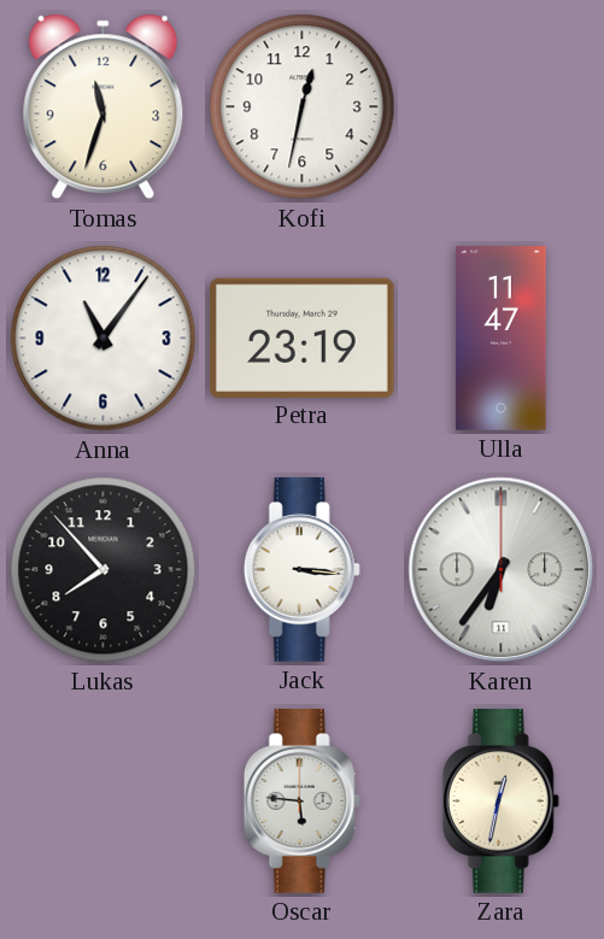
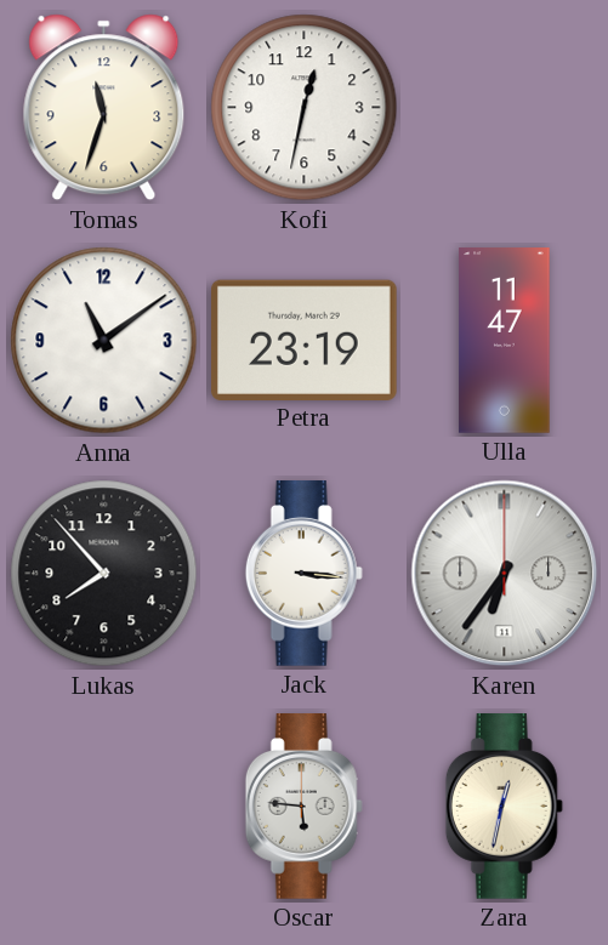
Anna: 11:06 -> 11:09
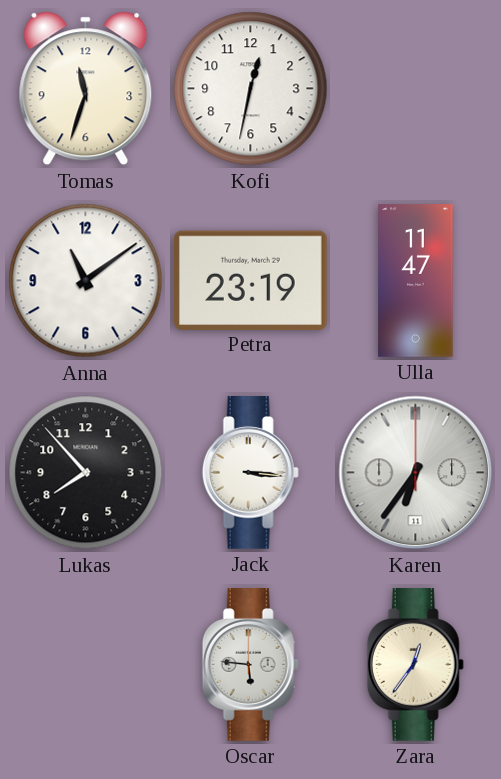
Zara: 12:32 -> 12:36
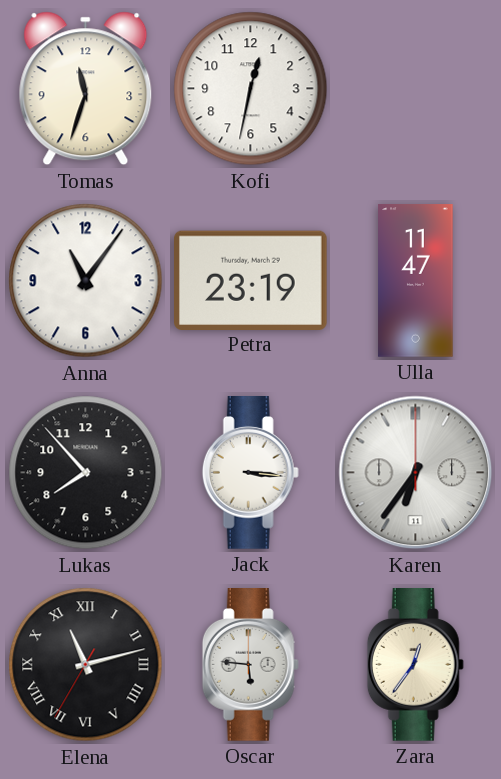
Anna: 11:09 -> 11:06
Elena: none -> 11:12
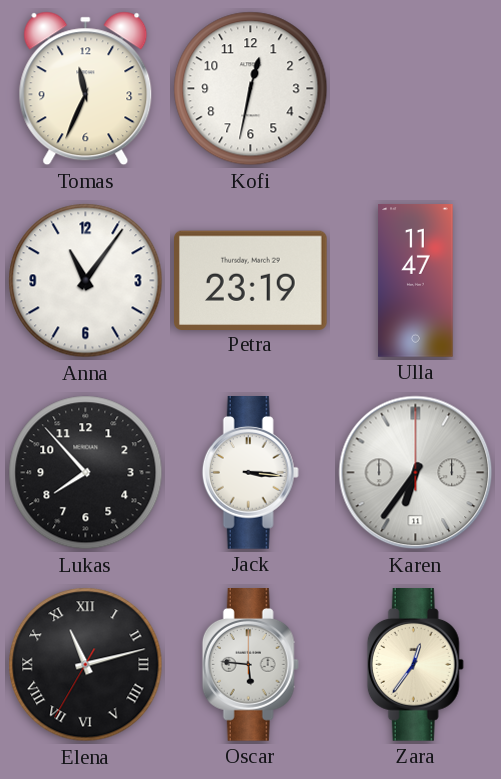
Tomas: 11:33 -> 11:34
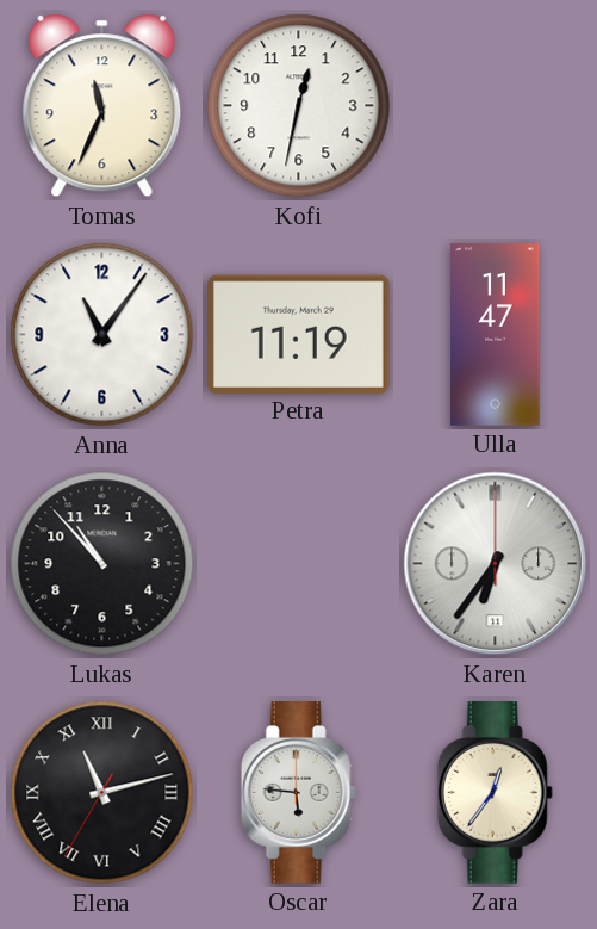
Petra: 23:19 -> 11:19
Lukas: 7:53 -> 10:53
Jack: 3:16 -> none
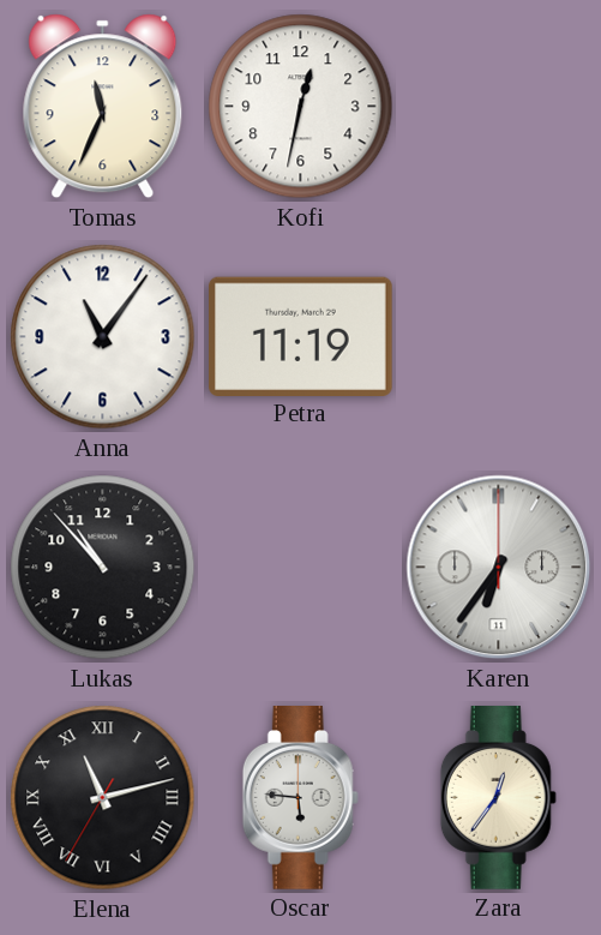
Ulla: 11:47 -> none
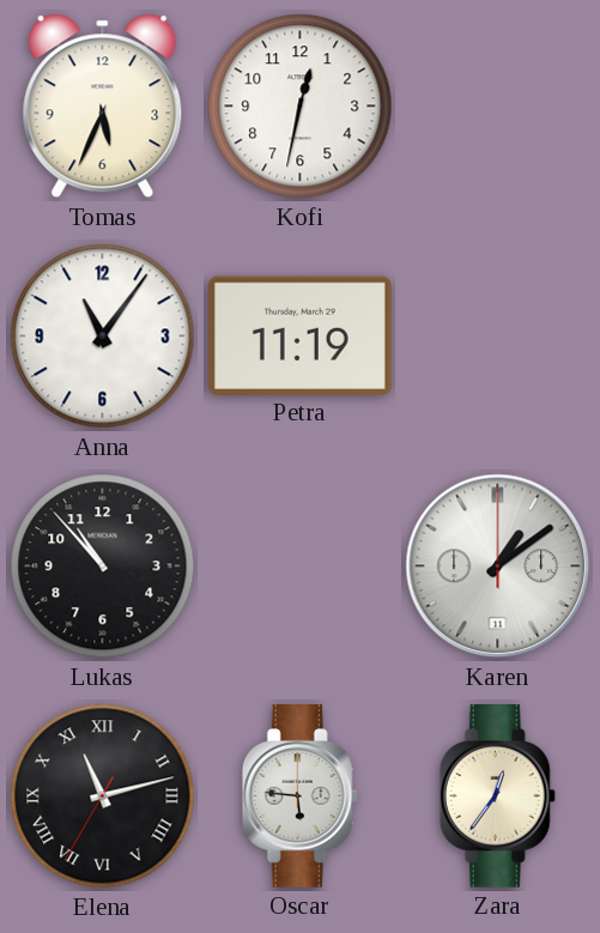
Tomas: 11:34 -> 5:34
Karen: 6:36 -> 1:09
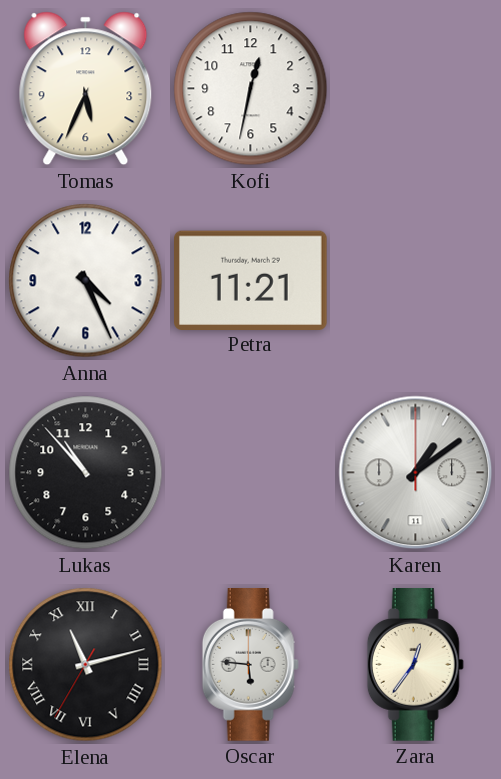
Anna: 11:06 -> 4:26
Petra: 11:19 -> 11:21
